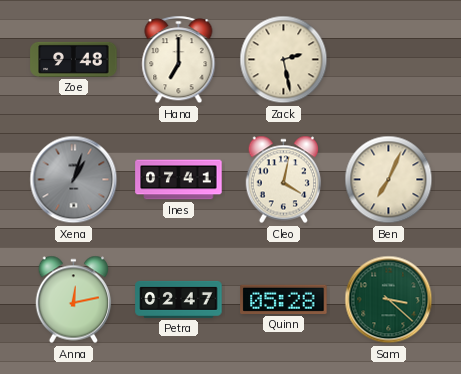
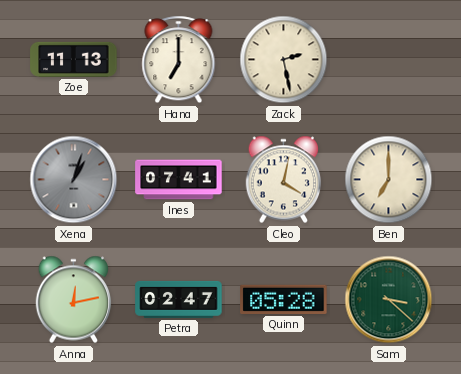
Zoe: 9:48 -> 11:13
Ben: 7:04 -> 7:00
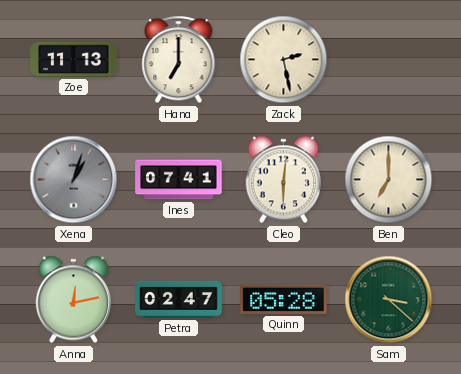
Cleo: 4:02 -> 6:01
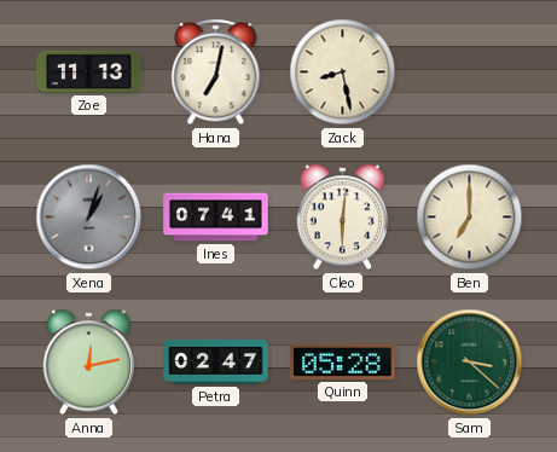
Hana: 7:00 -> 7:02
Zack: 2:28 -> 8:28
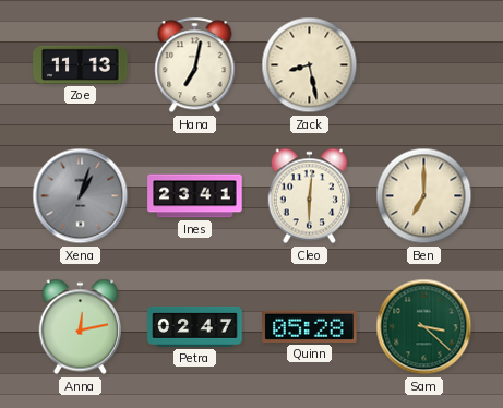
Ines: 07:41 -> 23:41
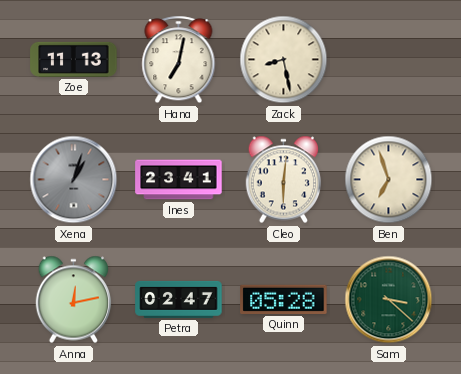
Ben: 7:00 -> 6:57
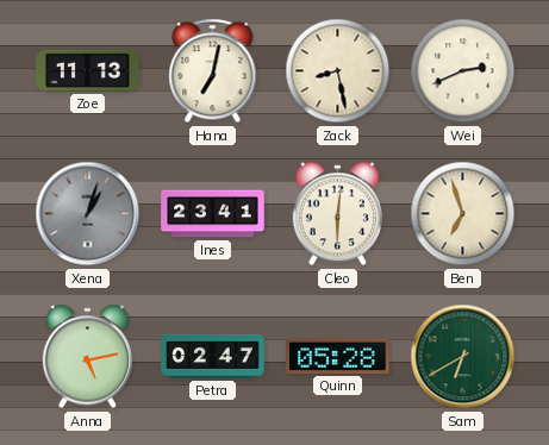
Wei: none -> 2:41
Anna: 12:13 -> 5:13
Sam: 3:22 -> 6:40
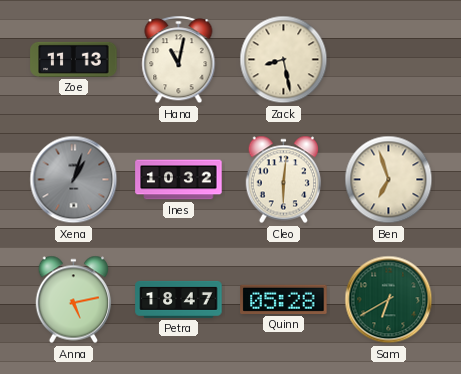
Hana: 7:02 -> 11:02
Wei: 2:41 -> none
Ines: 23:41 -> 10:32
Petra: 02:47 -> 18:47
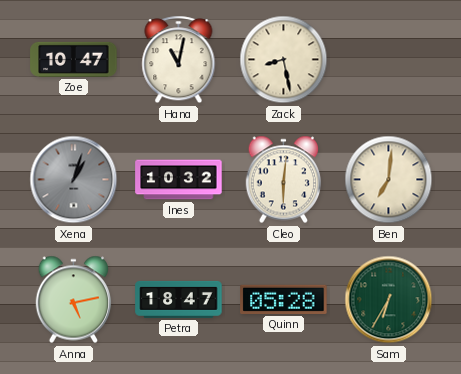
Zoe: 11:13 -> 10:47
Ben: 6:57 -> 7:01
Sam: 6:40 -> 6:35
